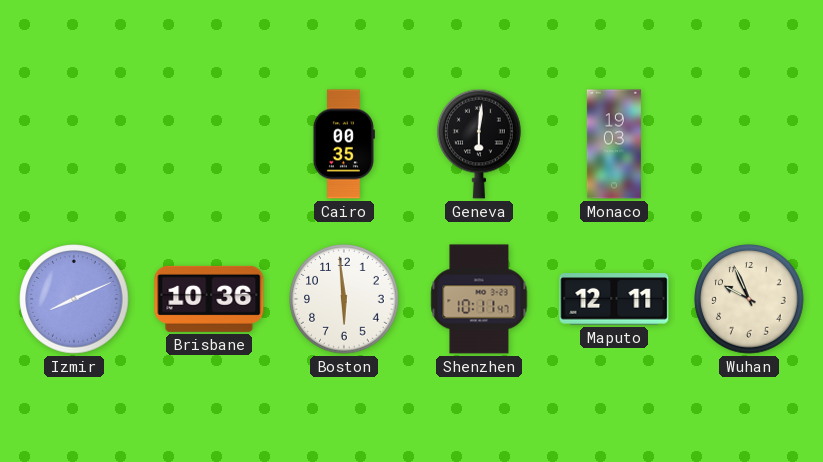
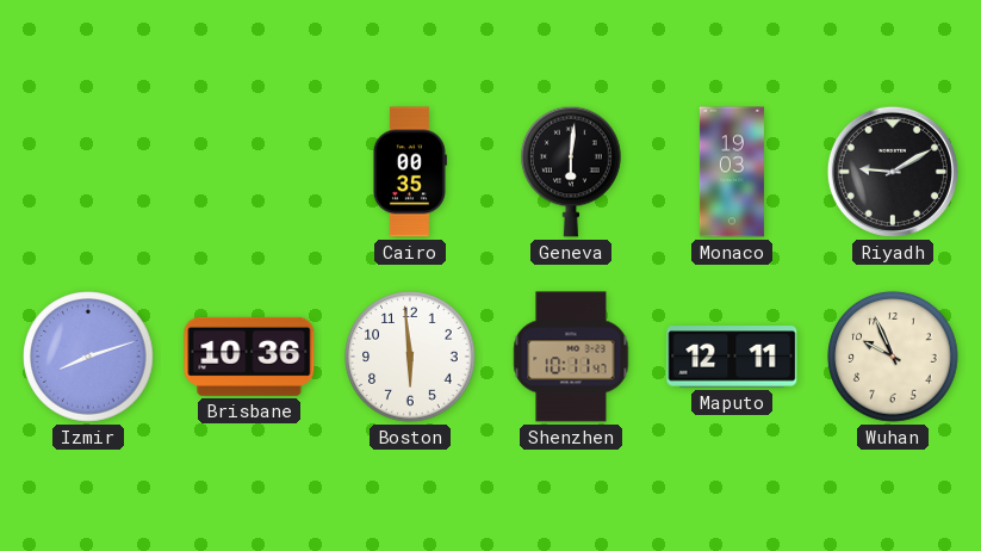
Riyadh: none -> 9:10
Izmir: 8:11 -> 8:12
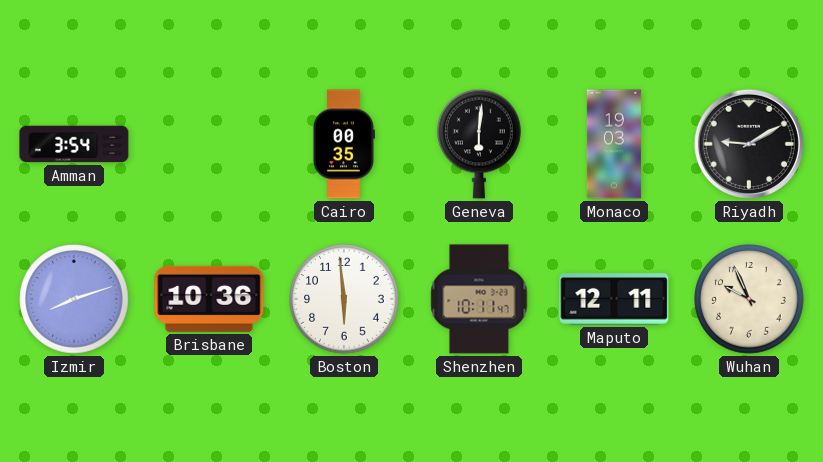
Amman: none -> 3:54
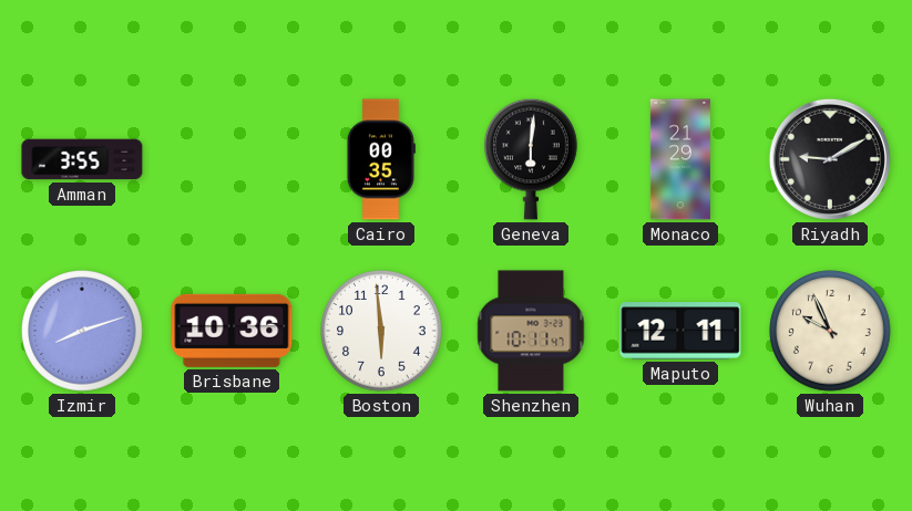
Amman: 3:54 -> 3:55
Monaco: 19:03 -> 21:29
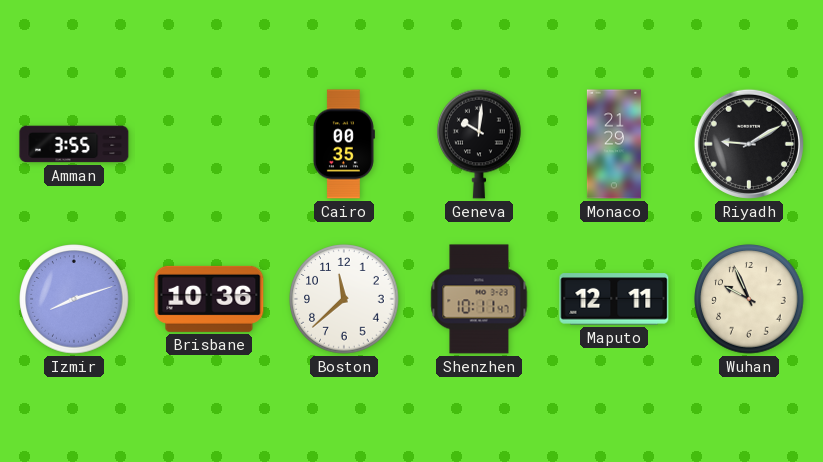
Geneva: 6:01 -> 10:01
Boston: 5:59 -> 11:38
